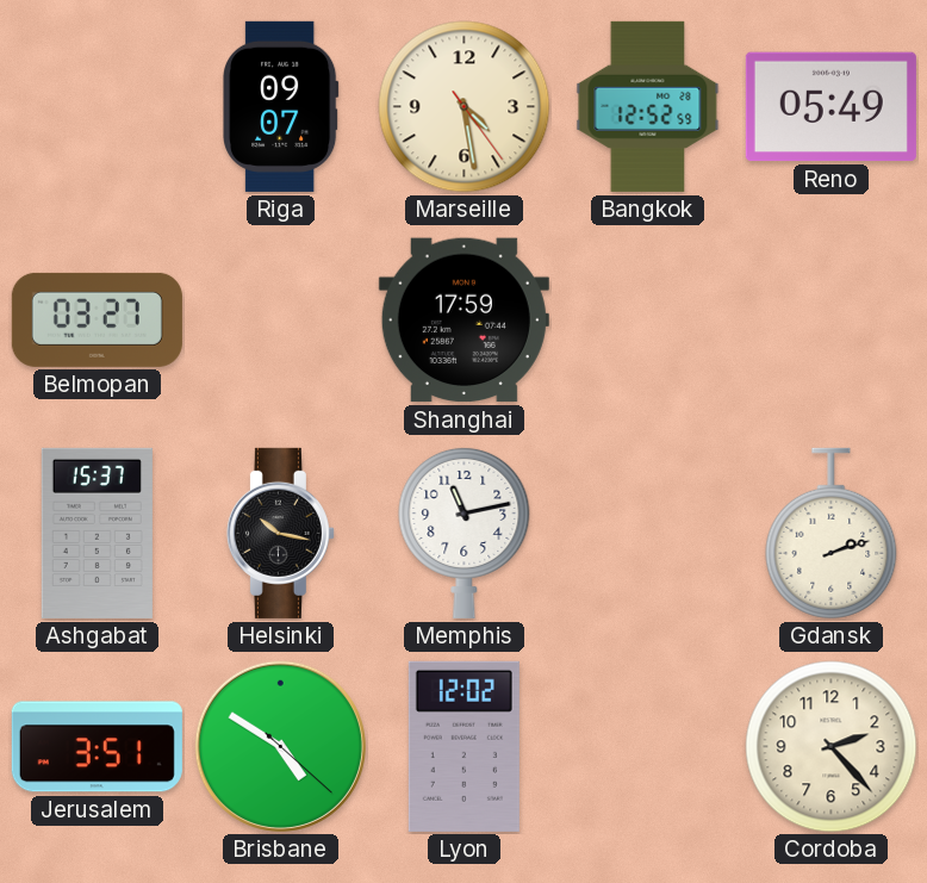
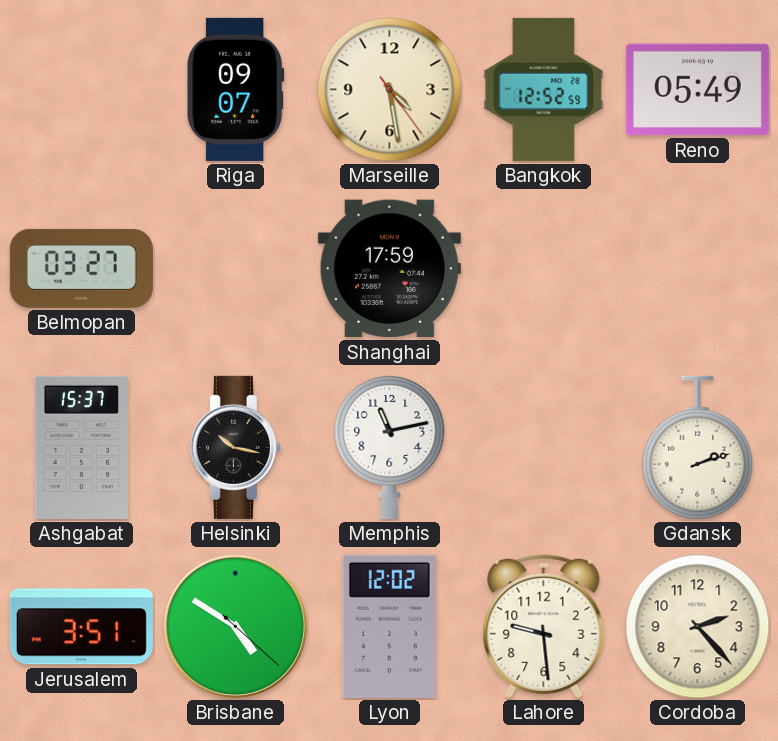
Lahore: none -> 9:29
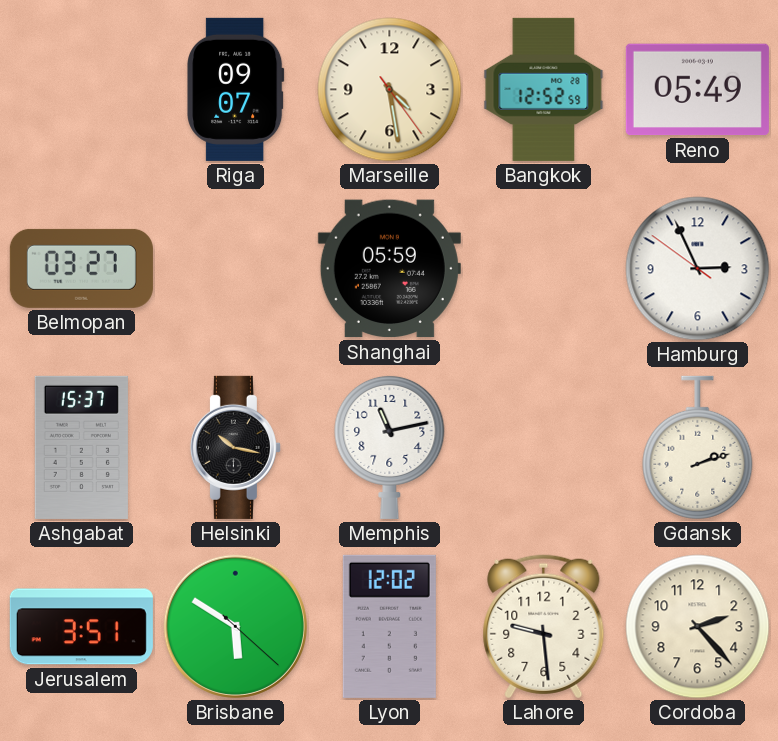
Shanghai: 17:59 -> 05:59
Hamburg: none -> 2:55
Brisbane: 4:50 -> 5:50
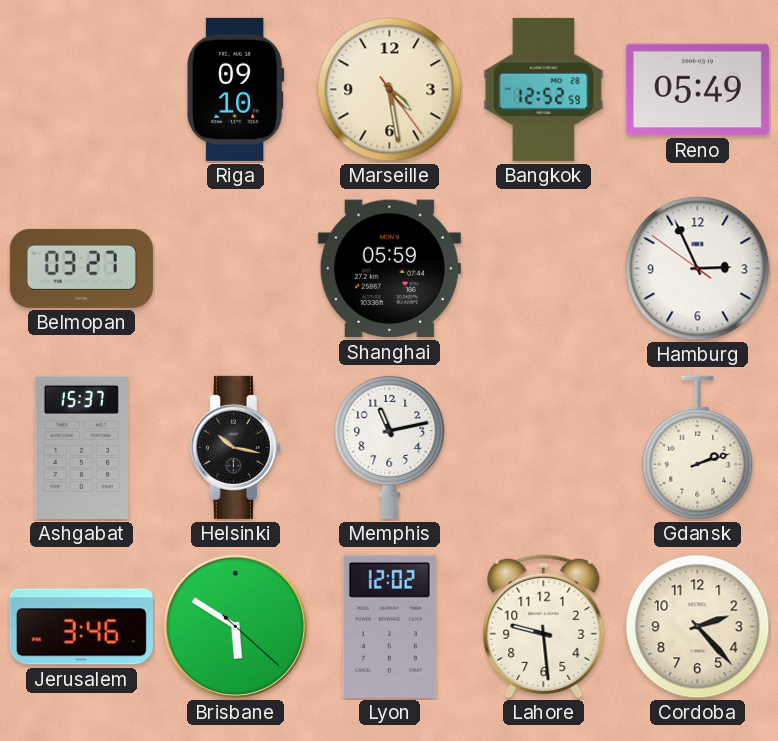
Riga: 09:07 -> 09:10
Jerusalem: 3:51 -> 3:46
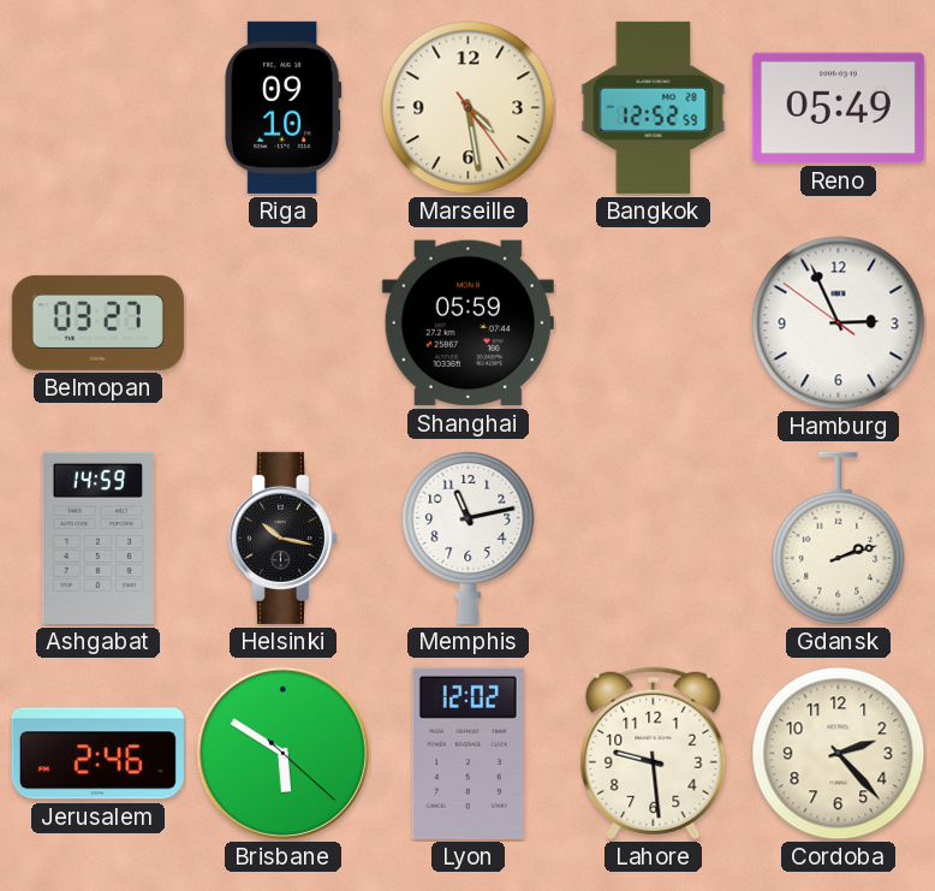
Ashgabat: 15:37 -> 14:59
Jerusalem: 3:46 -> 2:46
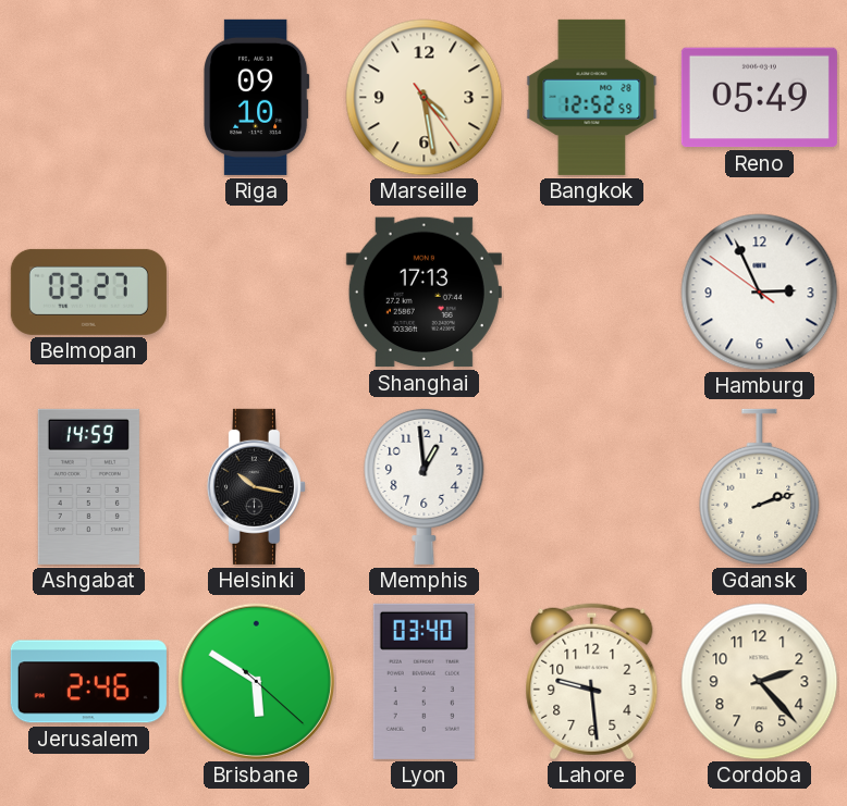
Shanghai: 05:59 -> 17:13
Memphis: 11:13 -> 12:59
Lyon: 12:02 -> 03:40
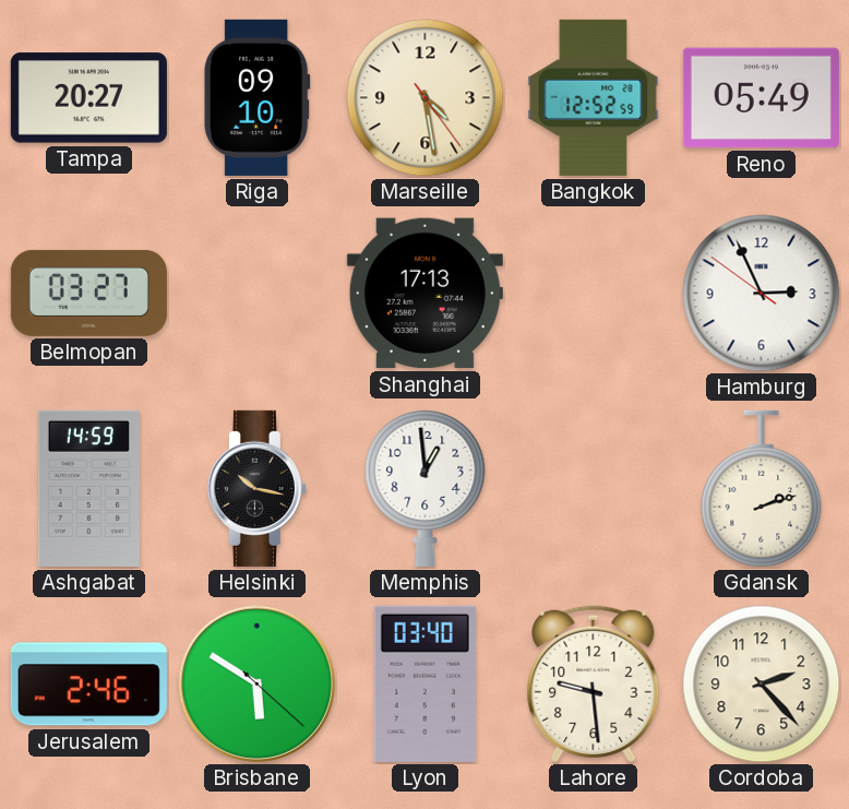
Tampa: none -> 20:27
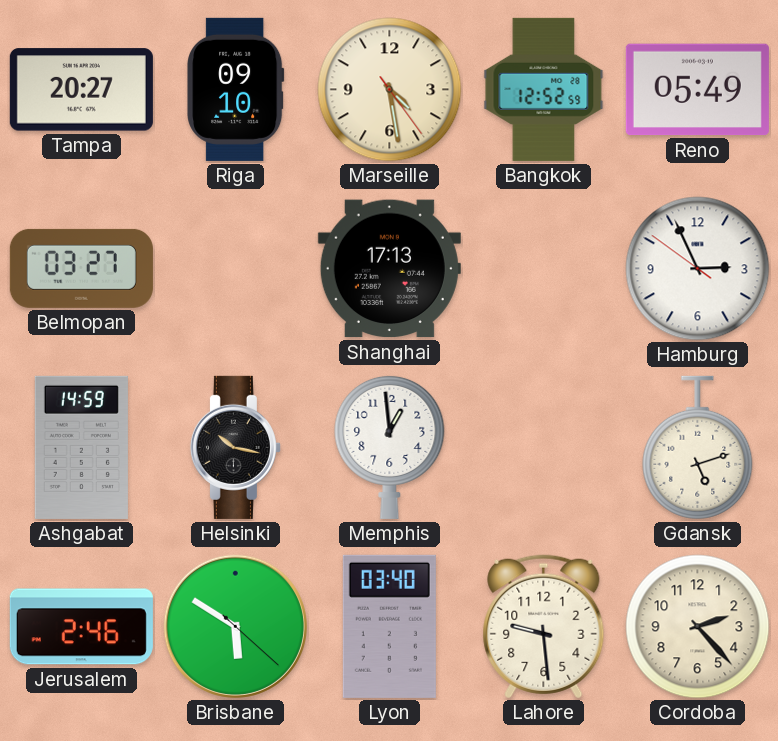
Gdansk: 2:12 -> 5:12
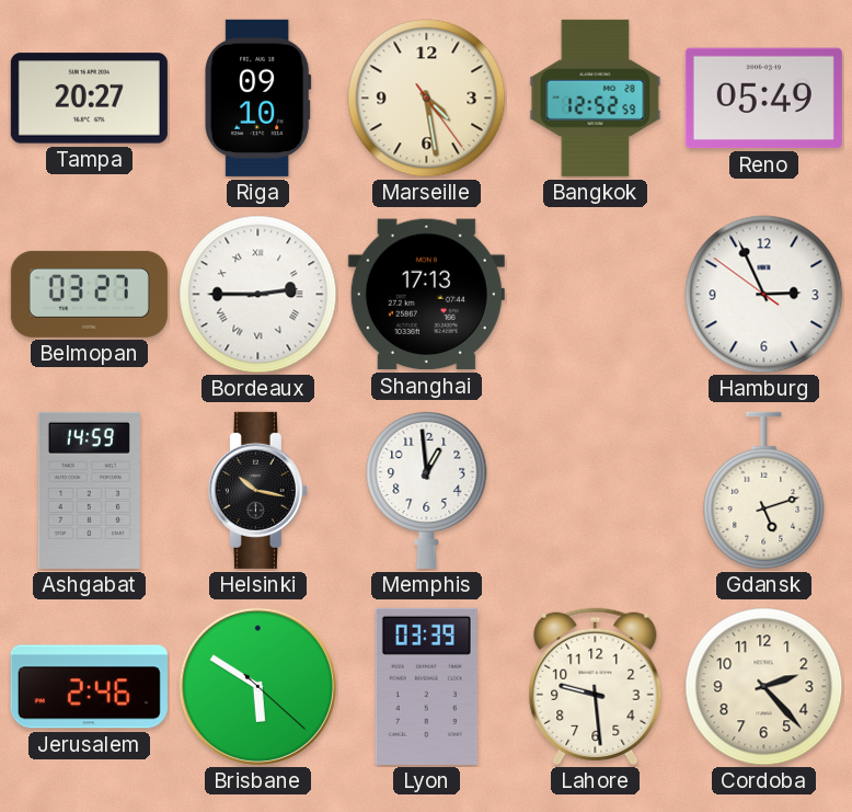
Bordeaux: none -> 2:45
Lyon: 03:40 -> 03:39
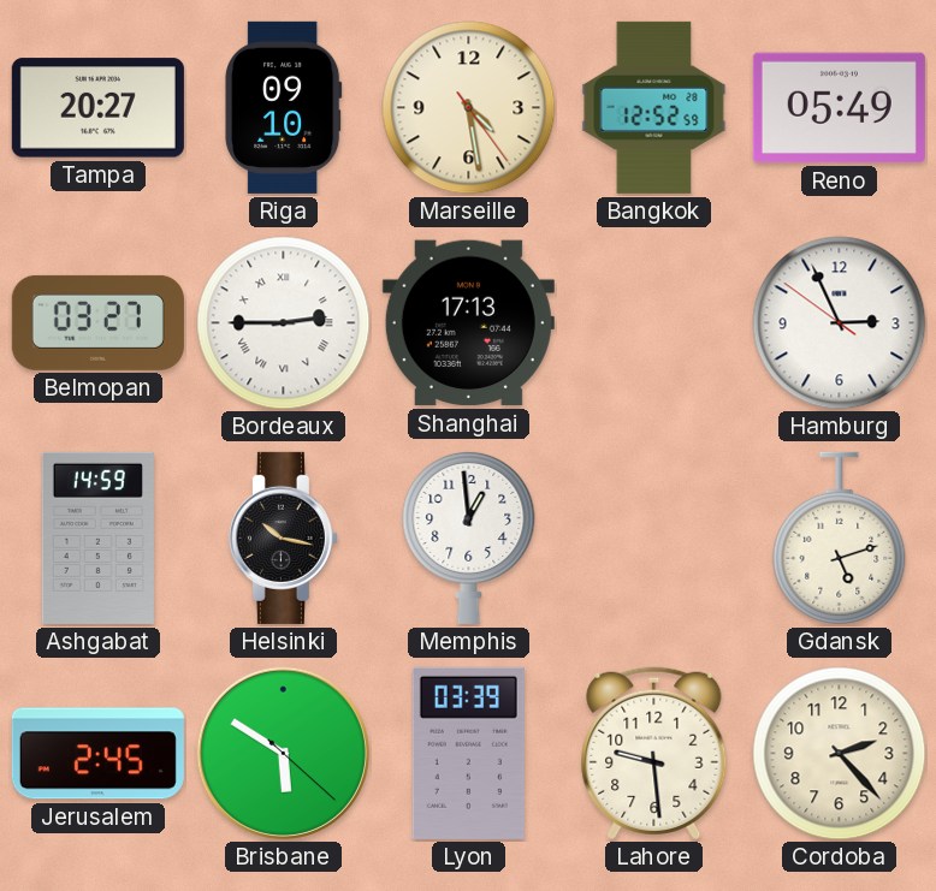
Jerusalem: 2:46 -> 2:45
